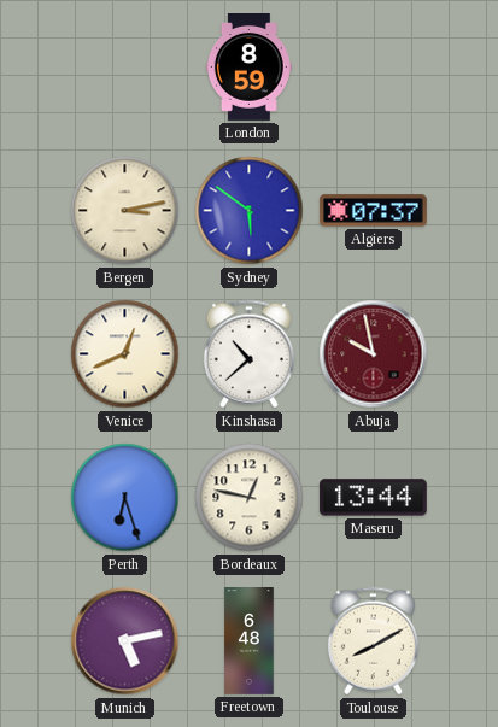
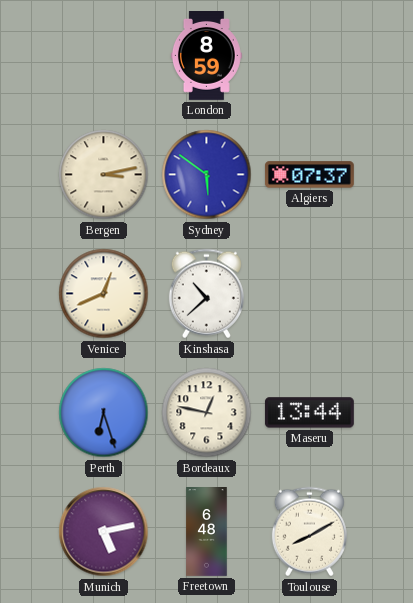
Abuja: 9:58 -> none
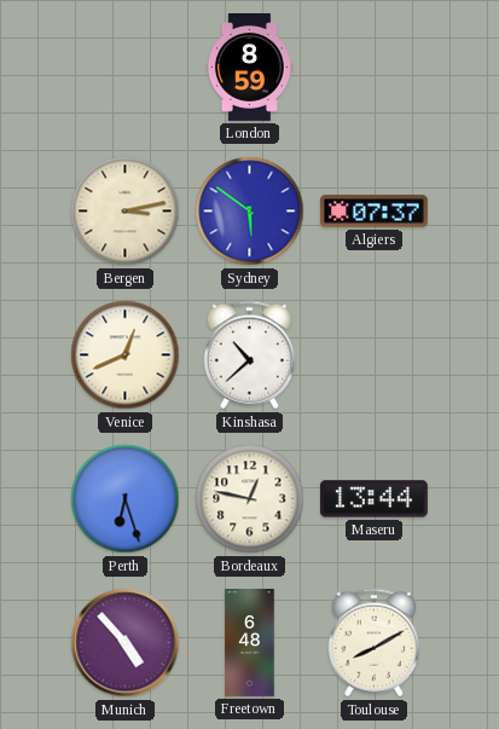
Munich: 5:13 -> 4:53
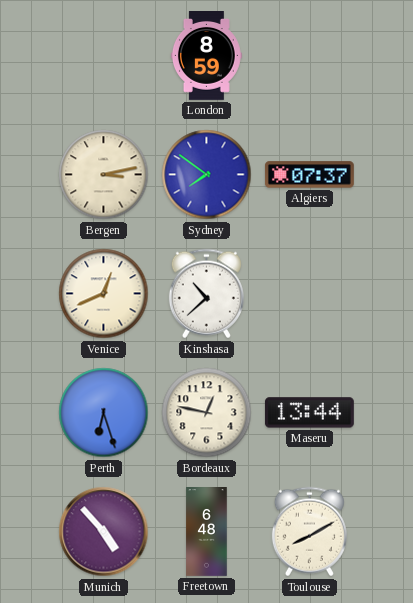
Sydney: 5:51 -> 7:51
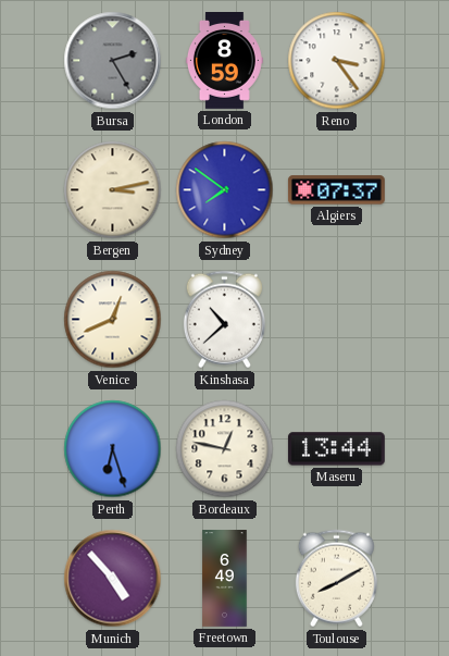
Bursa: none -> 2:25
Reno: none -> 3:24
Freetown: 6:48 -> 6:49
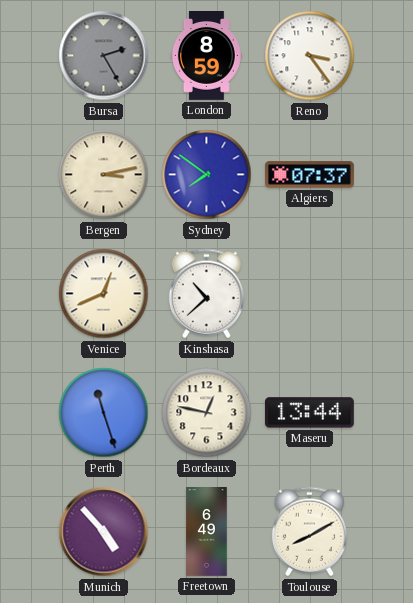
Perth: 6:27 -> 11:27
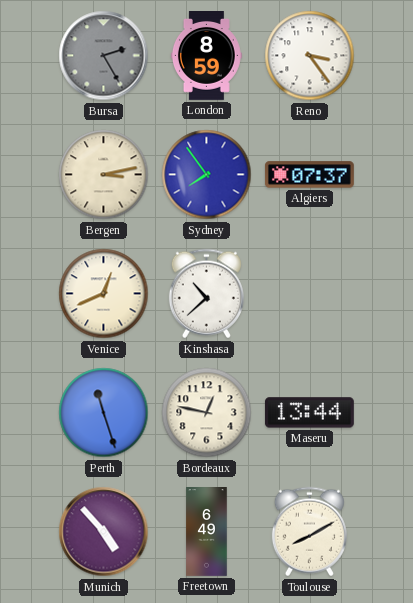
Sydney: 7:51 -> 7:54
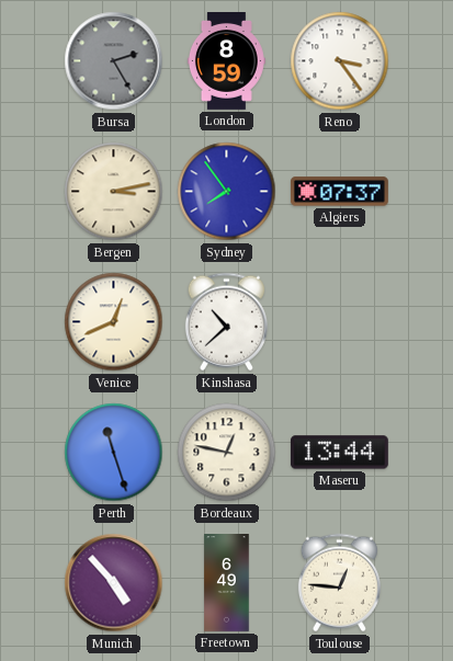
Toulouse: 8:10 -> 12:46
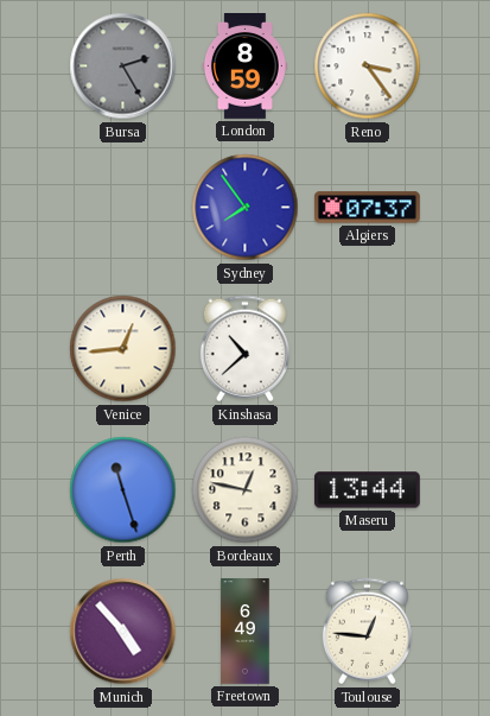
Bergen: 3:13 -> none
Venice: 12:41 -> 12:44
